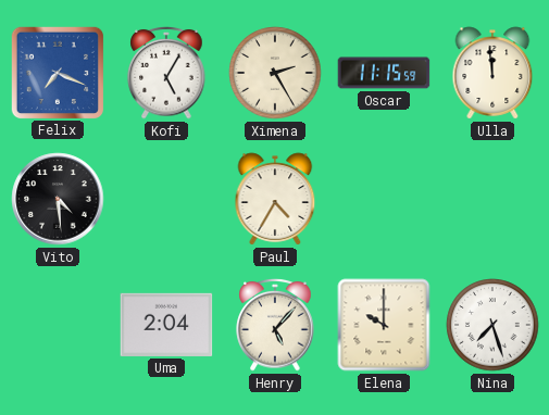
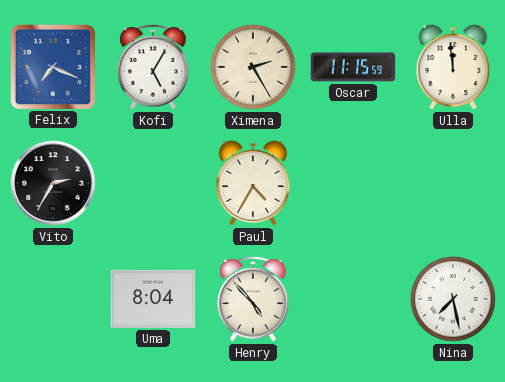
Vito: 4:29 -> 2:35
Uma: 2:04 -> 8:04
Henry: 5:07 -> 4:53
Elena: 10:00 -> none
Nina: 7:27 -> 7:28
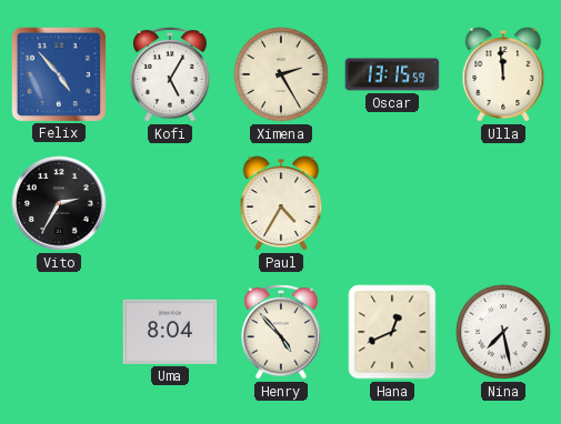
Felix: 7:19 -> 4:53
Oscar: 11:15 -> 13:15
Hana: none -> 12:41
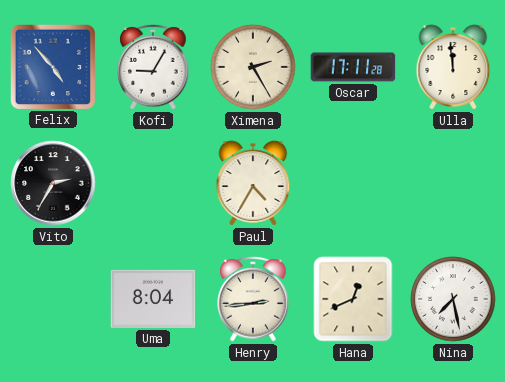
Kofi: 5:05 -> 9:05
Oscar: 13:15 -> 17:11
Henry: 4:53 -> 2:44
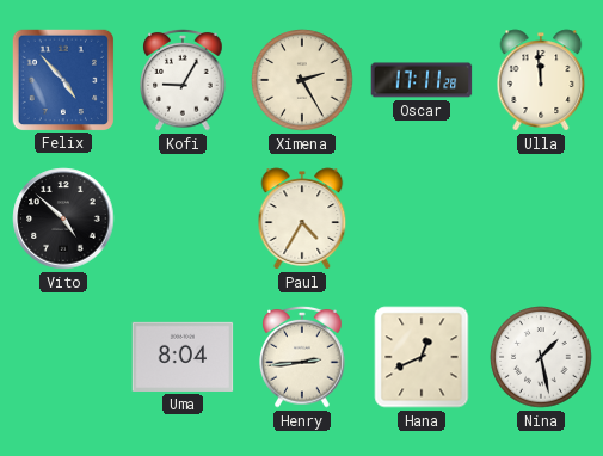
Vito: 2:35 -> 4:52
Nina: 7:28 -> 1:28
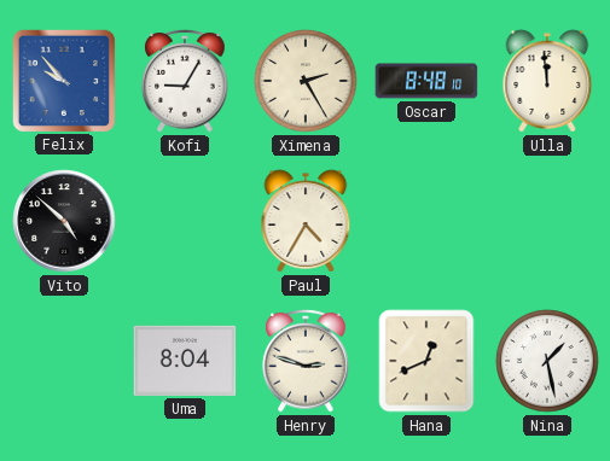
Felix: 4:53 -> 9:53
Oscar: 17:11 -> 8:48
Henry: 2:44 -> 2:48
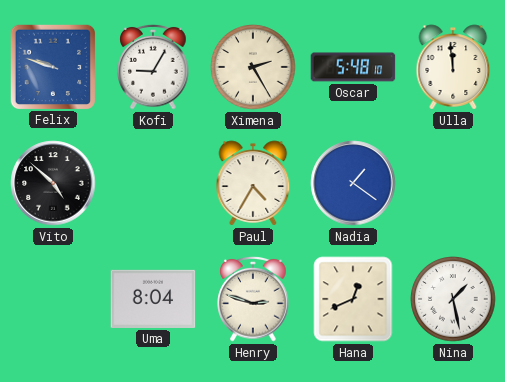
Felix: 9:53 -> 9:48
Oscar: 8:48 -> 5:48
Nadia: none -> 1:21
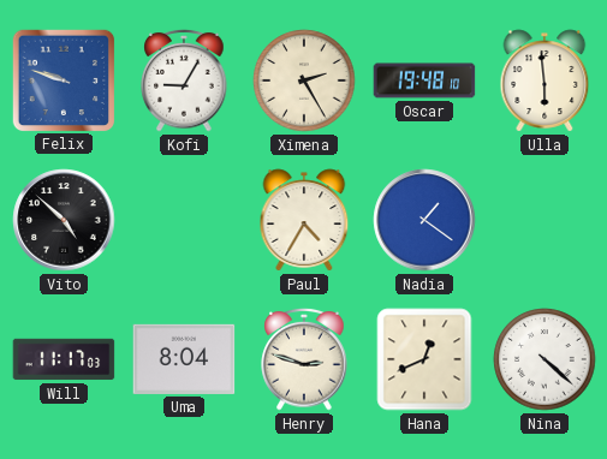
Oscar: 5:48 -> 19:48
Ulla: 11:59 -> 5:59
Will: none -> 11:17
Nina: 1:28 -> 4:22
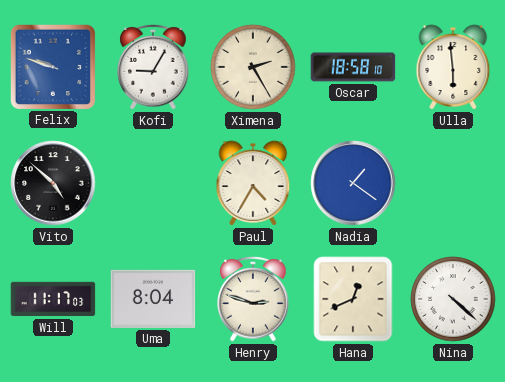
Oscar: 19:48 -> 18:58
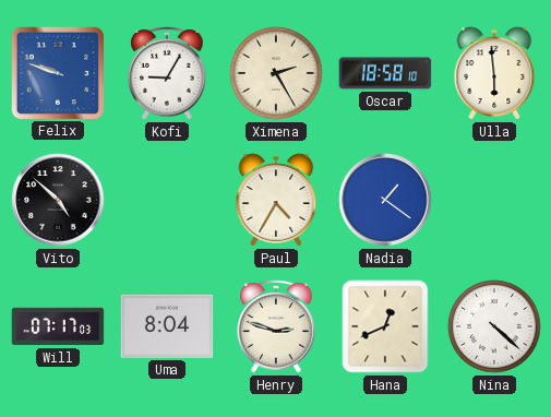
Will: 11:17 -> 07:17
